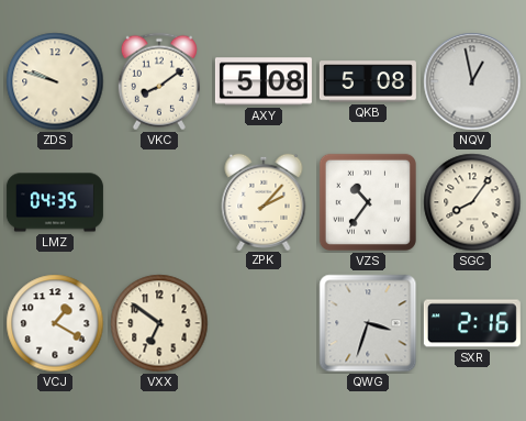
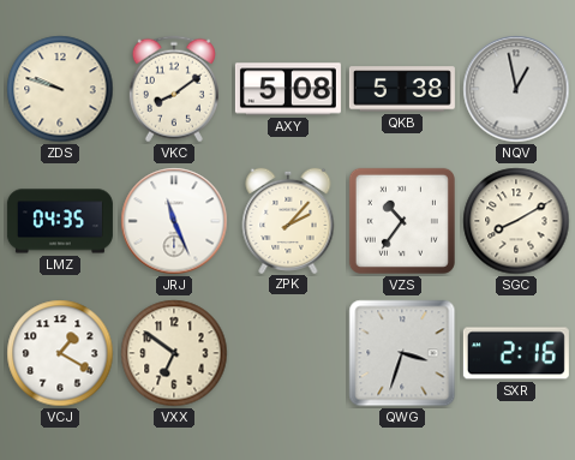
QKB: 5:08 -> 5:38
JRJ: none -> 11:26
SGC: 8:06 -> 8:10
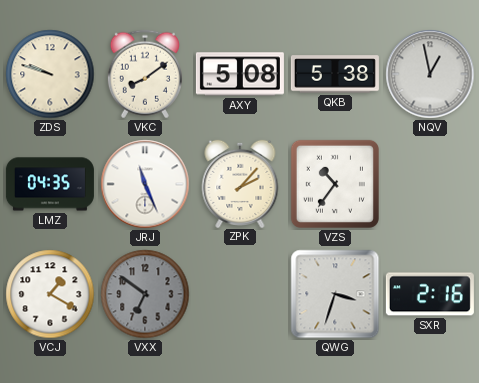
SGC: 8:10 -> none
VXX dial: cream -> grey
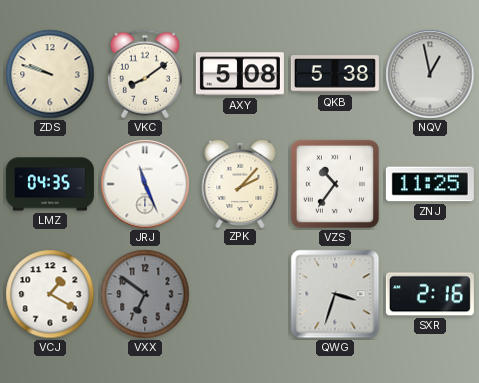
ZNJ: none -> 11:25
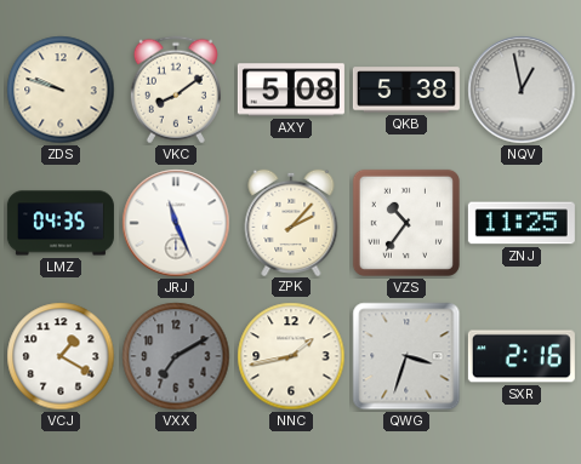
VXX: 6:51 -> 7:10
NNC: none -> 1:43
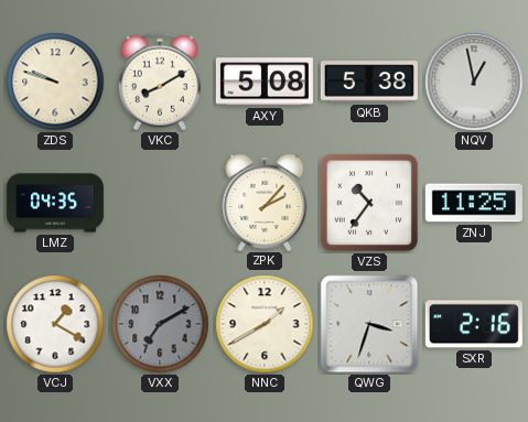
VKC: 8:09 -> 8:10
JRJ: 11:26 -> none
NNC: 1:43 -> 1:40
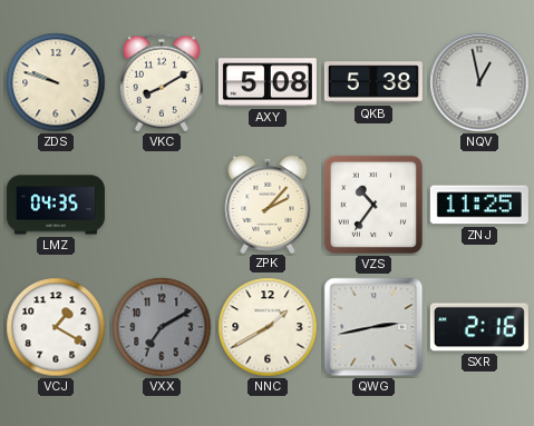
QWG: 3:33 -> 2:43
